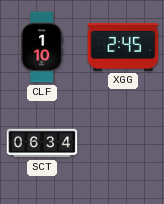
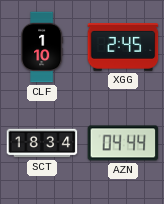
SCT: 06:34 -> 18:34
AZN: none -> 04:44
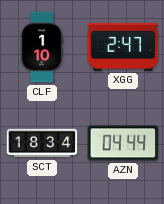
XGG: 2:45 -> 2:47
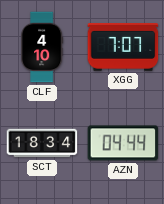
CLF: 1:10 -> 4:10
XGG: 2:47 -> 7:07
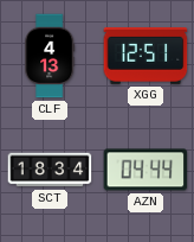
CLF: 4:10 -> 4:13
XGG: 7:07 -> 12:51
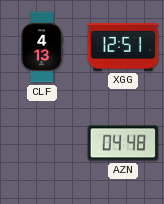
SCT: 18:34 -> none
AZN: 04:44 -> 04:48
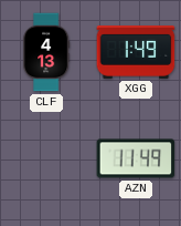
XGG: 12:51 -> 1:49
AZN: 04:48 -> 11:49
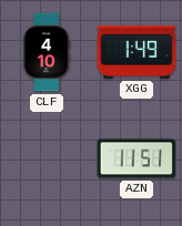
CLF: 4:13 -> 4:10
AZN: 11:49 -> 11:51
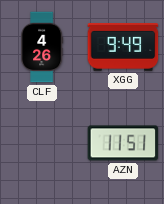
CLF: 4:10 -> 4:26
XGG: 1:49 -> 9:49
